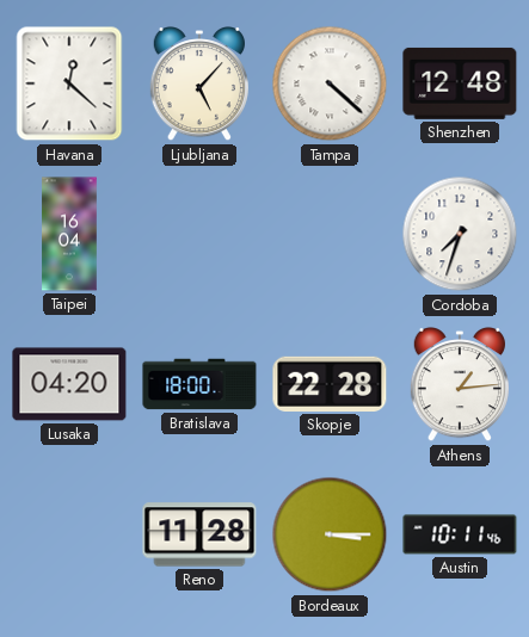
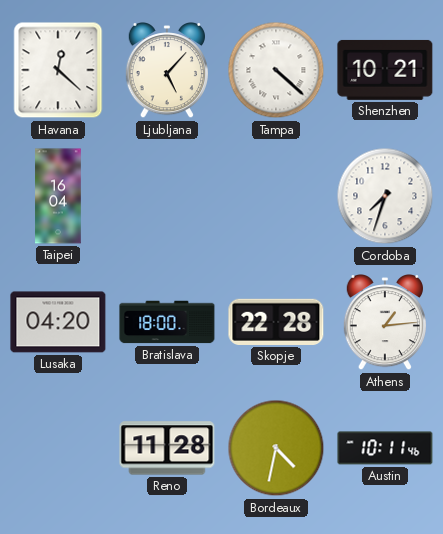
Shenzhen: 12:48 -> 10:21
Bordeaux: 3:15 -> 4:32
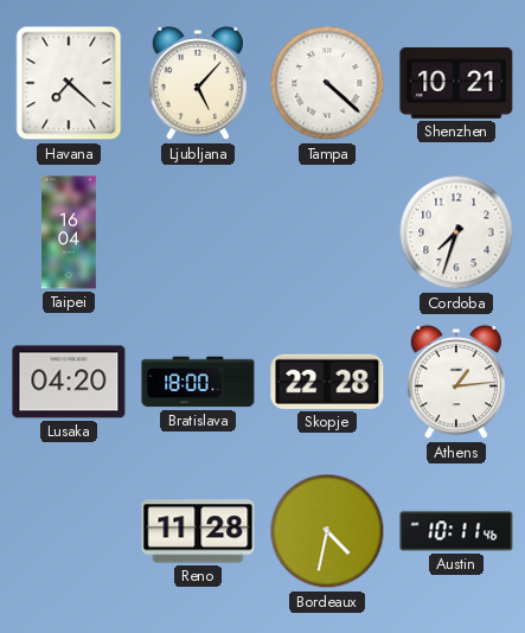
Havana: 12:22 -> 7:22
